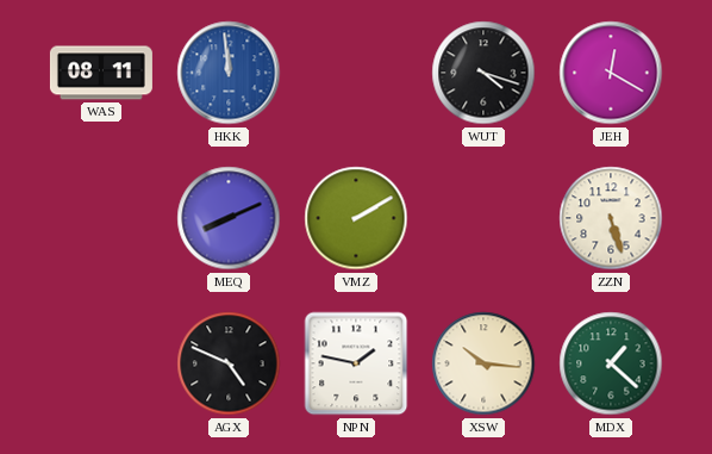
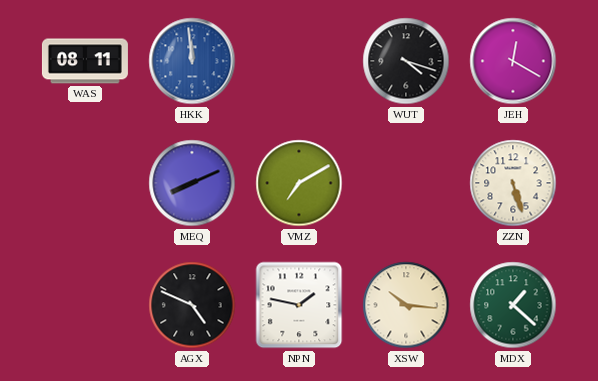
VMZ: 2:10 -> 7:10
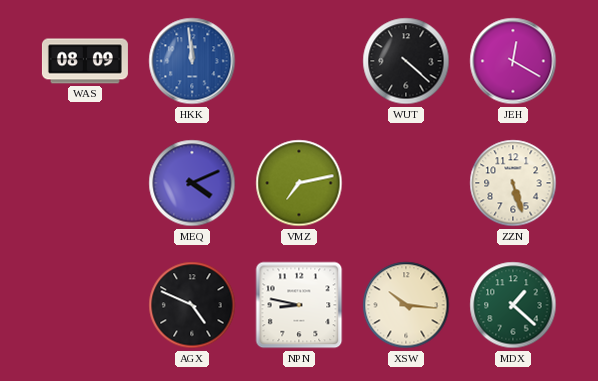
WAS: 08:11 -> 08:09
WUT: 4:18 -> 4:22
MEQ: 8:11 -> 4:11
VMZ: 7:10 -> 7:13
NPN: 1:47 -> 8:47
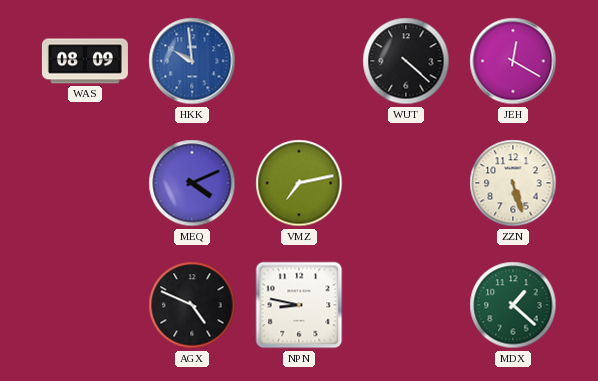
HKK: 11:59 -> 9:59
XSW: 10:16 -> none
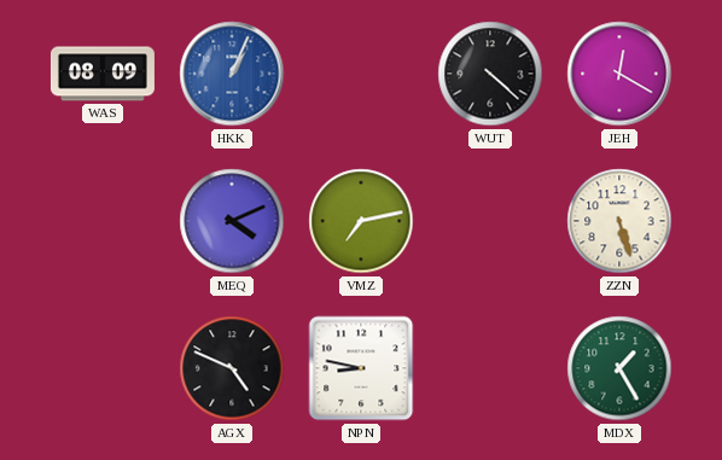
HKK: 9:59 -> 1:04
MDX: 1:22 -> 1:25
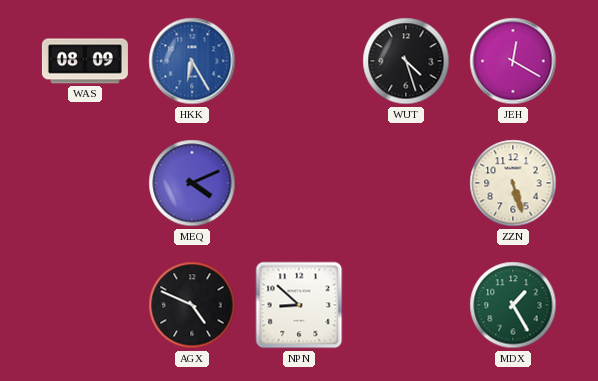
HKK: 1:04 -> 6:25
WUT: 4:22 -> 4:27
VMZ: 7:13 -> none
NPN: 8:47 -> 8:52
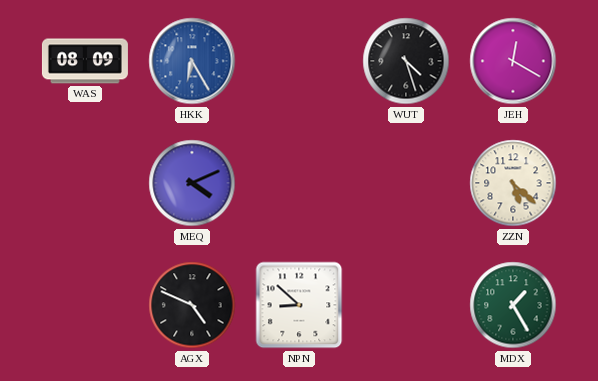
ZZN: 5:27 -> 5:22
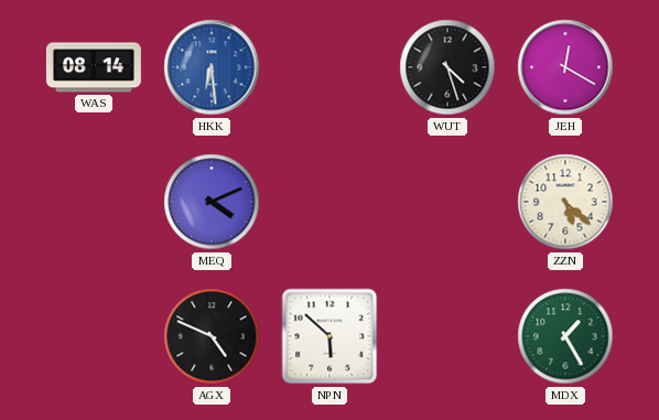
WAS: 08:09 -> 08:14
HKK: 6:25 -> 6:29
NPN: 8:52 -> 5:52
